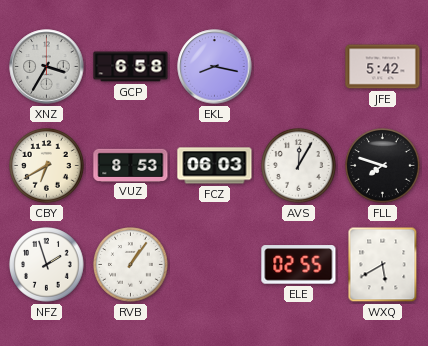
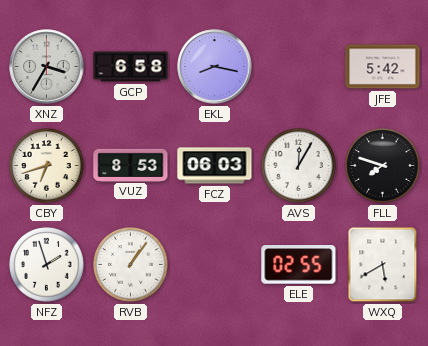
CBY: 6:40 -> 6:42
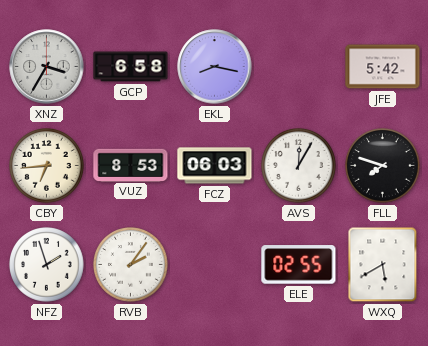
CBY: 6:42 -> 6:44
RVB: 1:06 -> 2:06
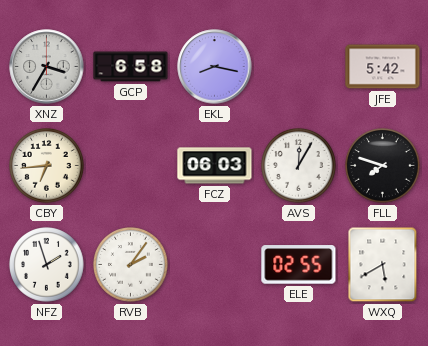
VUZ: 8:53 -> none
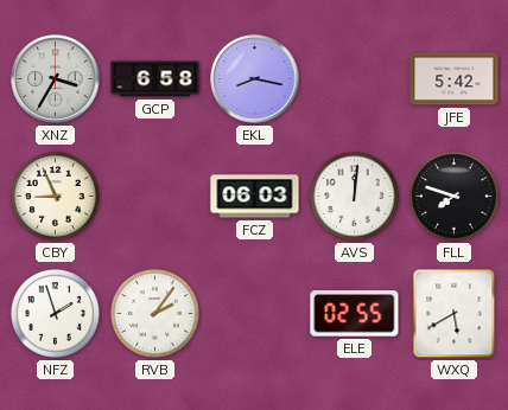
CBY: 6:44 -> 8:56
AVS: 12:05 -> 12:01
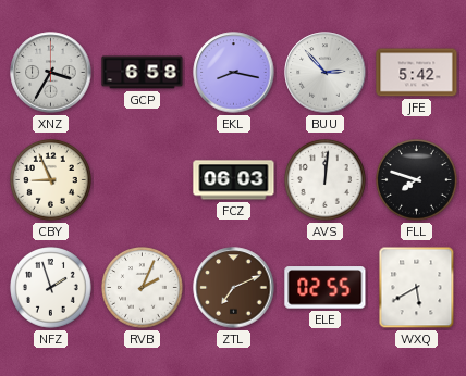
BUU: none -> 2:53
RVB: 2:06 -> 2:04
ZTL: none -> 7:11
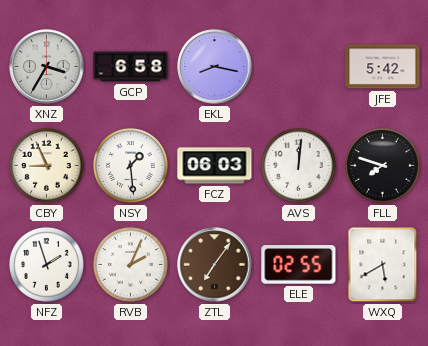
BUU: 2:53 -> none
NSY: none -> 1:29
ZTL: 7:11 -> 7:06
